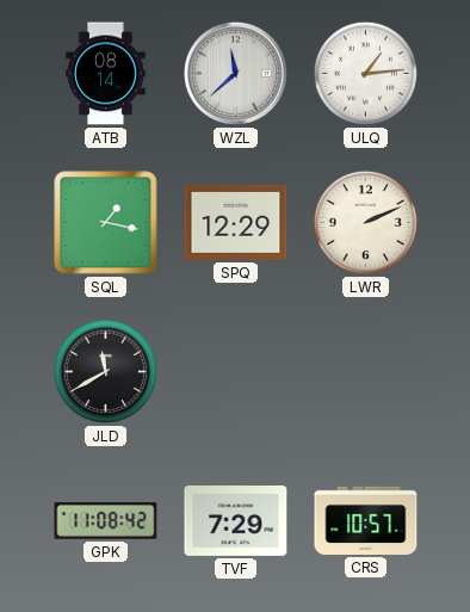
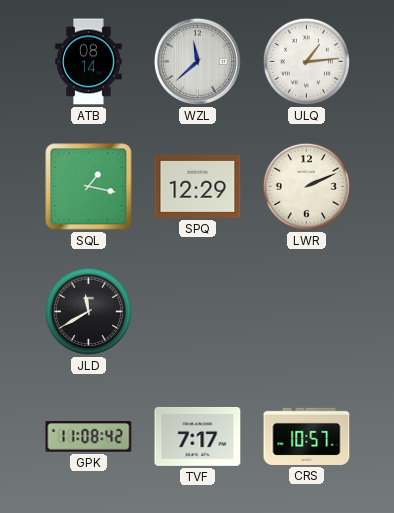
TVF: 7:29 -> 7:17
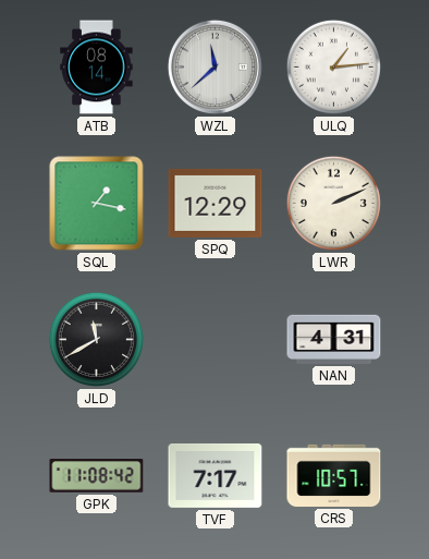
NAN: none -> 4:31
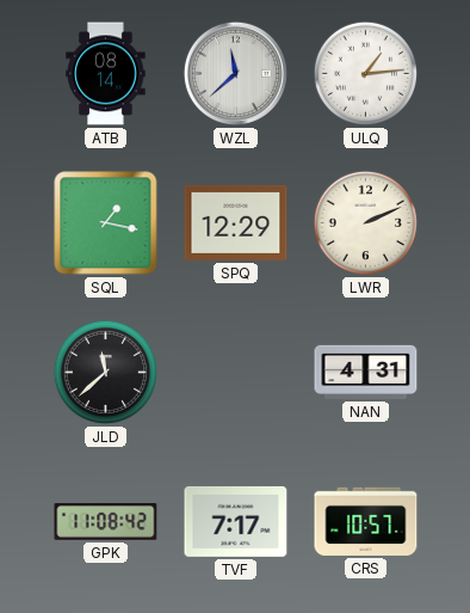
JLD: 11:40 -> 11:38
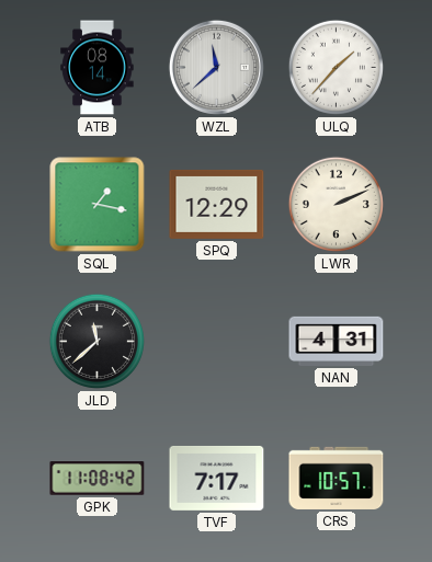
ULQ: 1:14 -> 1:37
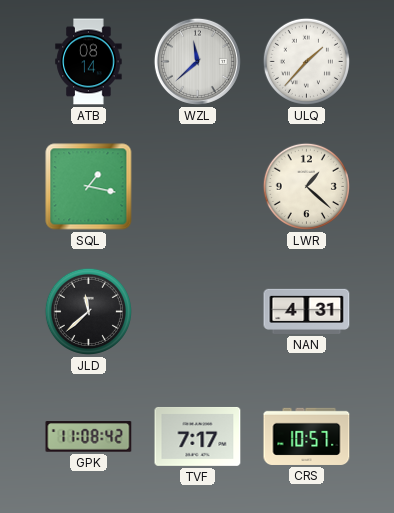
SPQ: 12:29 -> none
LWR: 2:11 -> 1:22
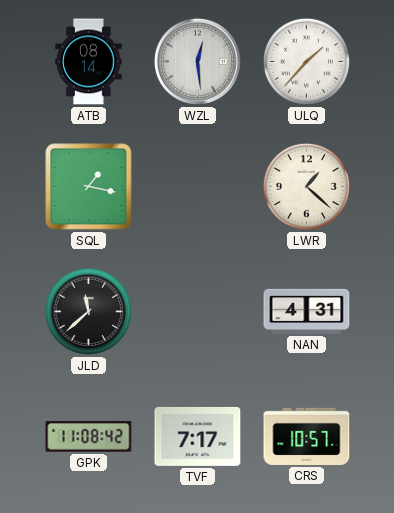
WZL: 11:38 -> 12:29
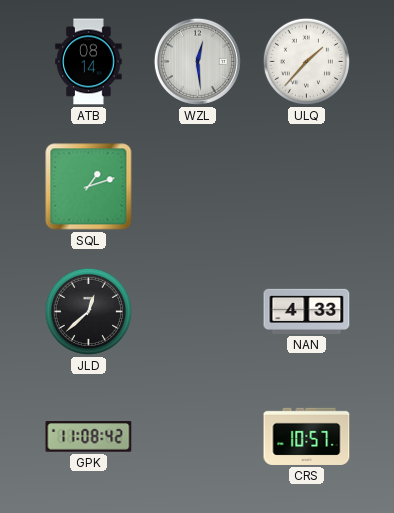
SQL: 1:17 -> 1:12
LWR: 1:22 -> none
JLD: 11:38 -> 12:38
NAN: 4:31 -> 4:33
TVF: 7:17 -> none
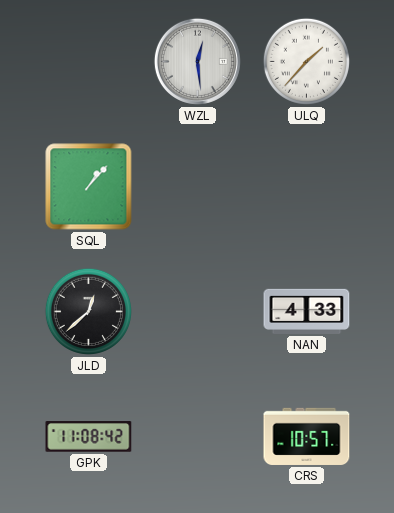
ATB: 08:14 -> none
SQL: 1:12 -> 1:07
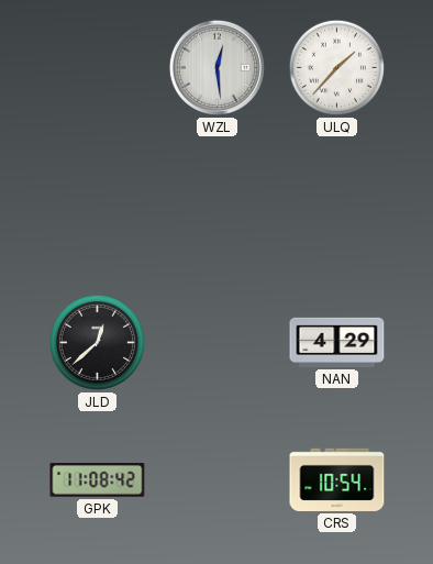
SQL: 1:07 -> none
NAN: 4:33 -> 4:29
CRS: 10:57 -> 10:54
